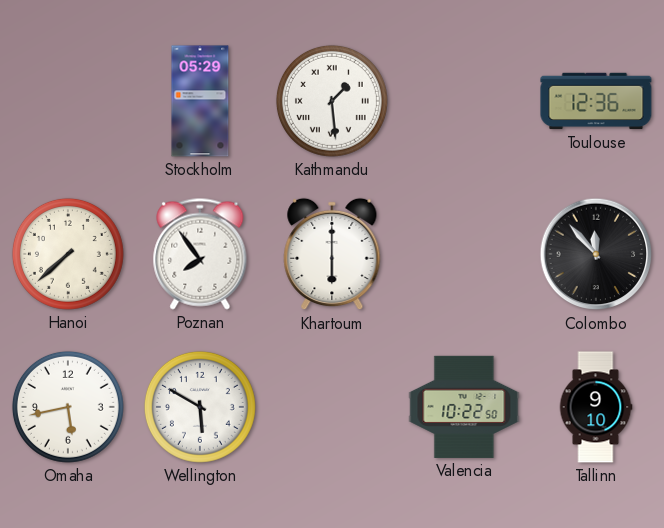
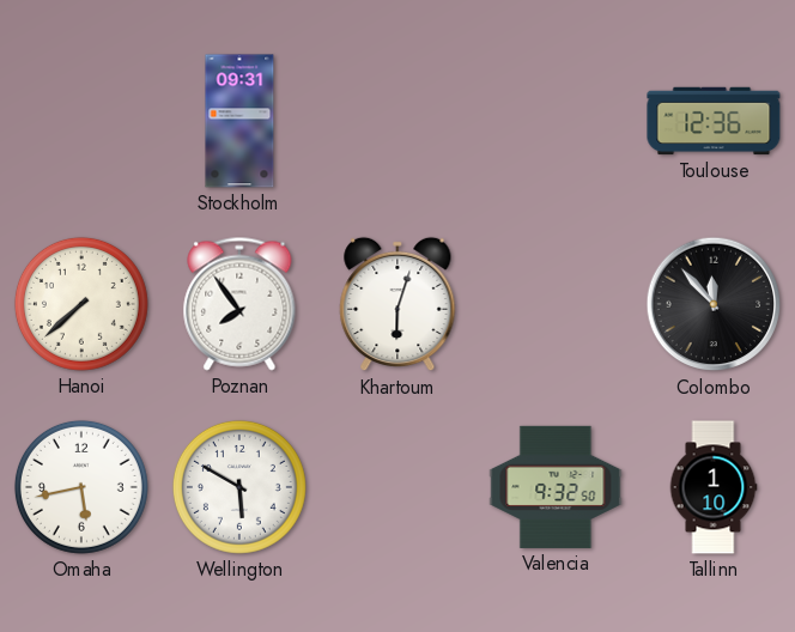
Stockholm: 05:29 -> 09:31
Kathmandu: 1:29 -> none
Khartoum: 6:00 -> 6:03
Valencia: 10:22 -> 9:32
Tallinn: 9:10 -> 1:10
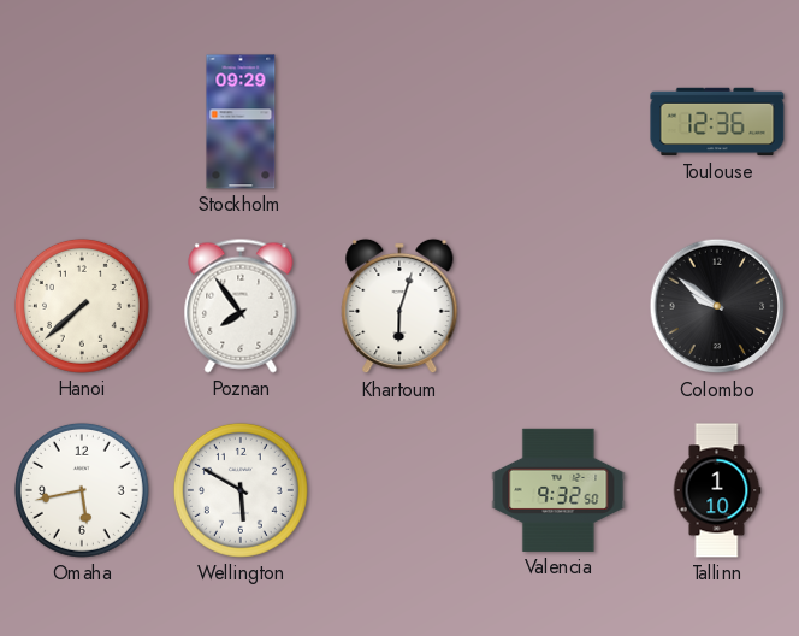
Stockholm: 09:31 -> 09:29
Colombo: 11:53 -> 9:51
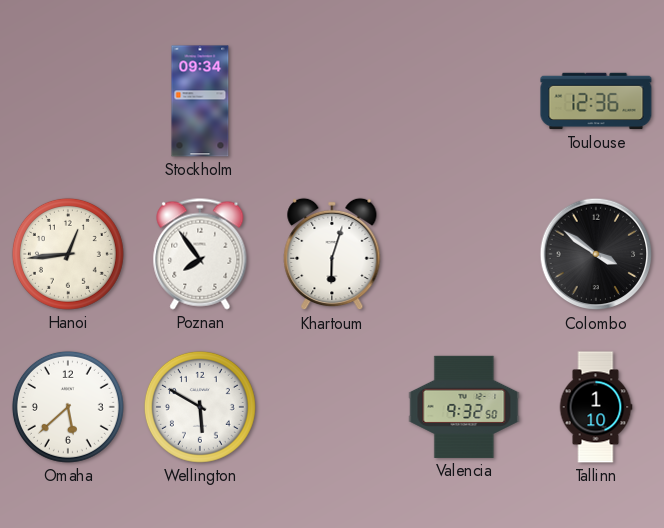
Stockholm: 09:29 -> 09:34
Hanoi: 7:38 -> 12:44
Colombo: 9:51 -> 3:51
Omaha: 5:43 -> 5:38
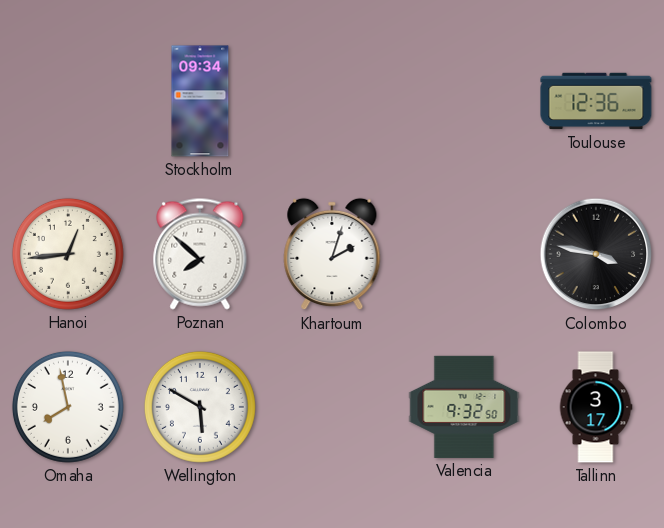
Poznan: 7:54 -> 7:52
Khartoum: 6:03 -> 2:03
Colombo: 3:51 -> 3:47
Omaha: 5:38 -> 7:58
Tallinn: 1:10 -> 3:17
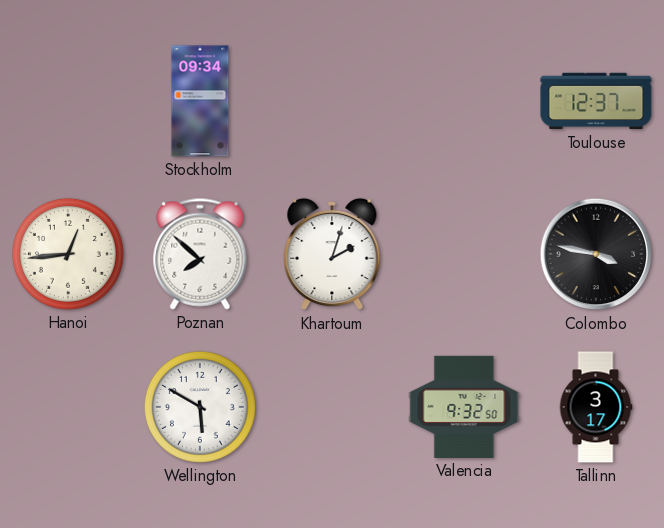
Toulouse: 12:36 -> 12:37
Omaha: 7:58 -> none
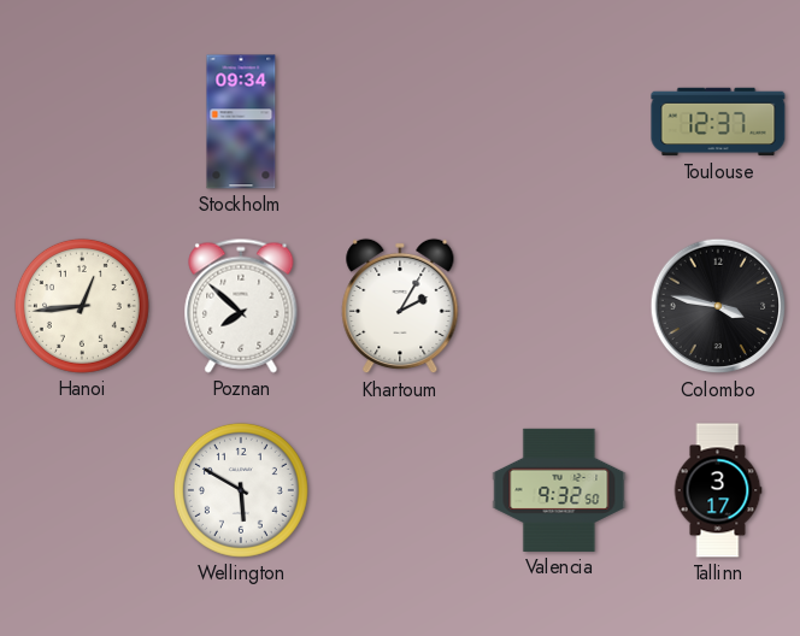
Khartoum: 2:03 -> 2:05
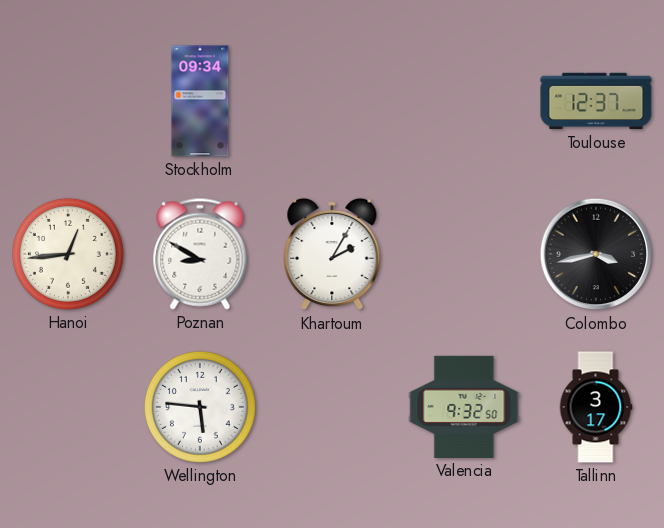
Poznan: 7:52 -> 8:50
Colombo: 3:47 -> 3:43
Wellington: 5:50 -> 5:46
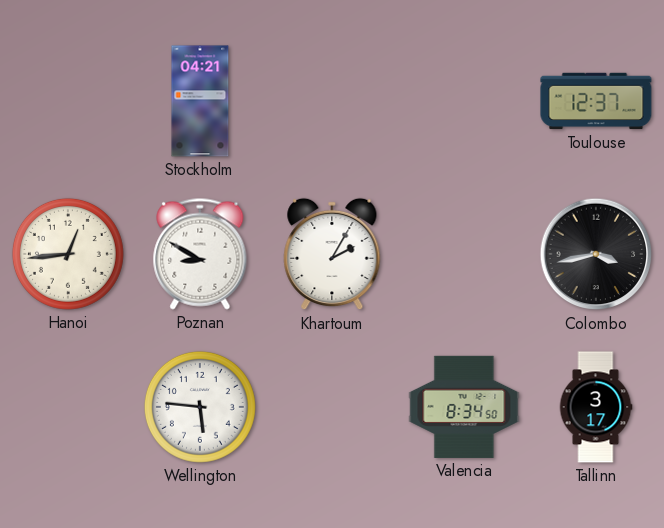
Stockholm: 09:34 -> 04:21
Valencia: 9:32 -> 8:34
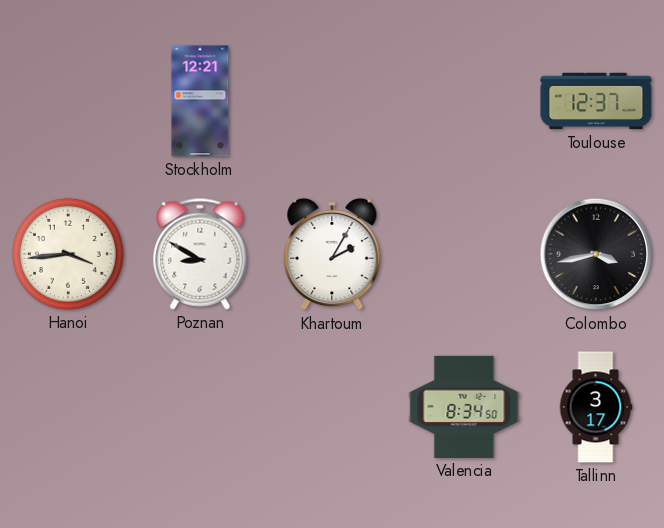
Stockholm: 04:21 -> 12:21
Hanoi: 12:44 -> 3:44
Wellington: 5:46 -> none
